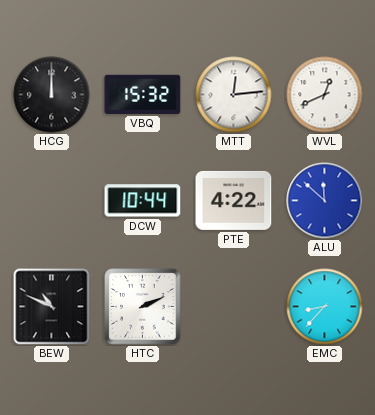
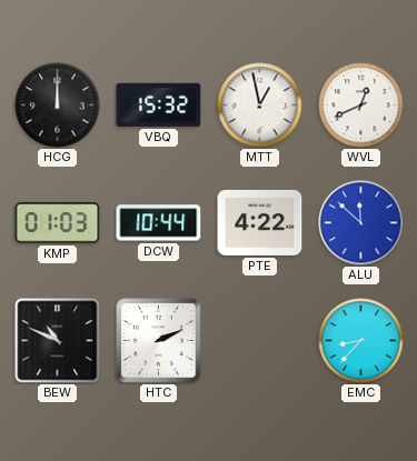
MTT: 12:14 -> 12:58
KMP: none -> 01:03
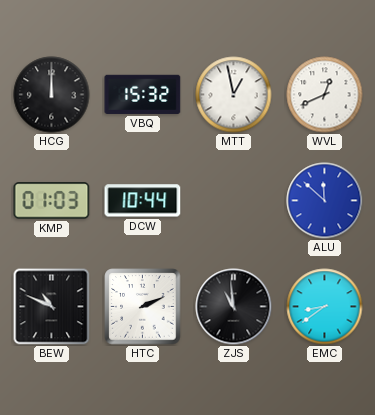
PTE: 4:22 -> none
ZJS: none -> 10:59
EMC: 8:37 -> 8:39
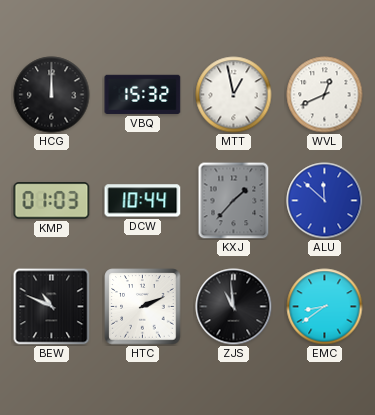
KXJ: none -> 1:37
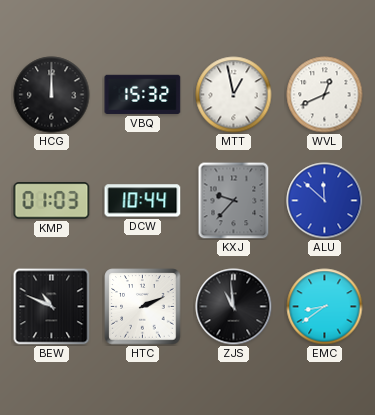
KXJ: 1:37 -> 9:37
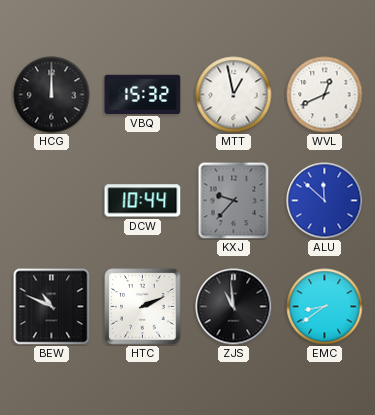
KMP: 01:03 -> none
